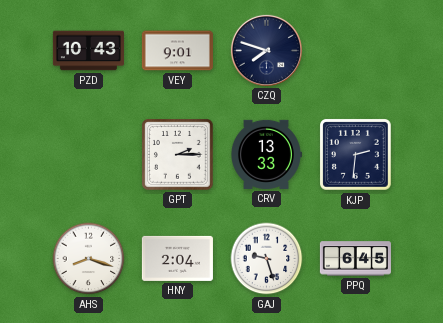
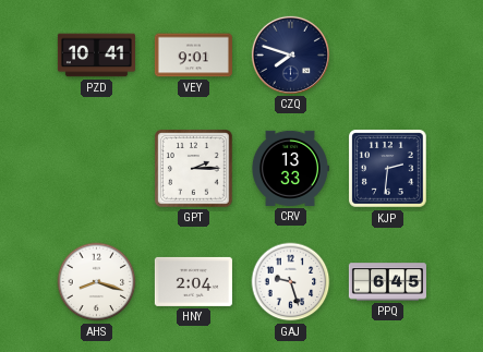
PZD: 10:43 -> 10:41
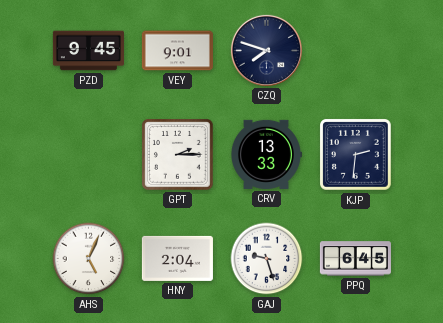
PZD: 10:41 -> 9:45
AHS: 8:18 -> 5:04
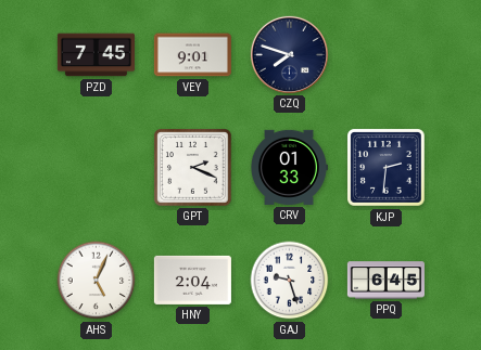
PZD: 9:45 -> 7:45
GPT: 2:15 -> 2:19
CRV: 13:33 -> 01:33
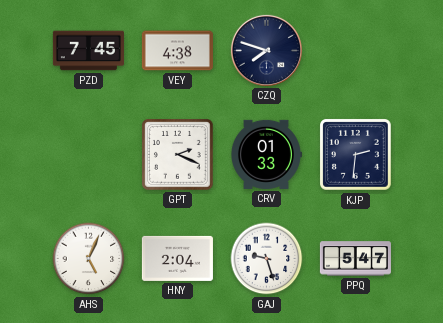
VEY: 9:01 -> 4:38
PPQ: 6:45 -> 5:47
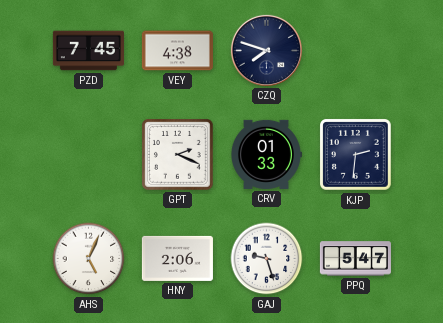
HNY: 2:04 -> 2:06
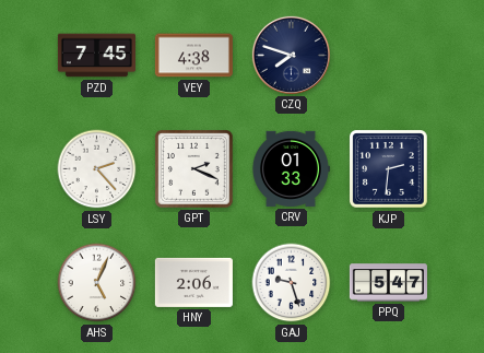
LSY: none -> 2:23
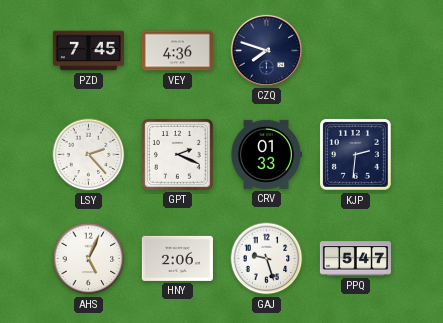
VEY: 4:38 -> 4:36
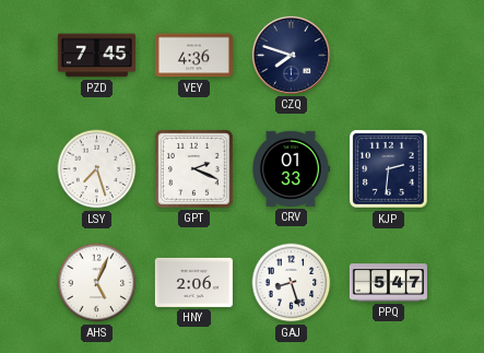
LSY: 2:23 -> 7:27
GAJ: 9:27 -> 8:27
